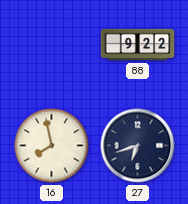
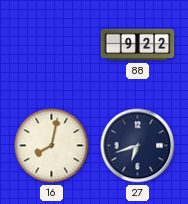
16: 7:58 -> 8:02
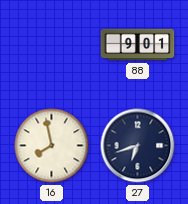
88: 9:22 -> 9:01
16: 8:02 -> 7:58
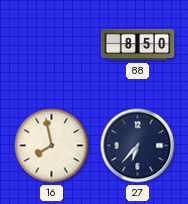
88: 9:01 -> 8:50
27: 6:42 -> 6:37
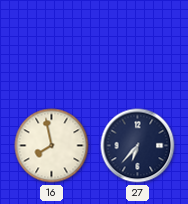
88: 8:50 -> none
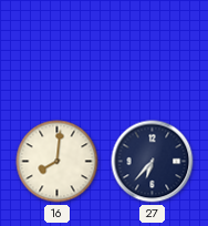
16: 7:58 -> 8:01
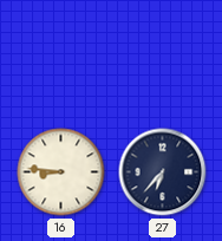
16: 8:01 -> 8:46
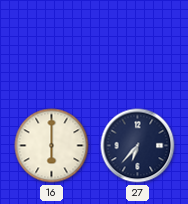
16: 8:46 -> 6:00
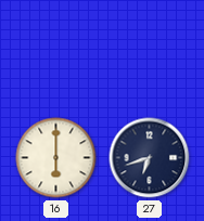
27: 6:37 -> 6:42
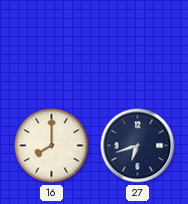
16: 6:00 -> 8:00
